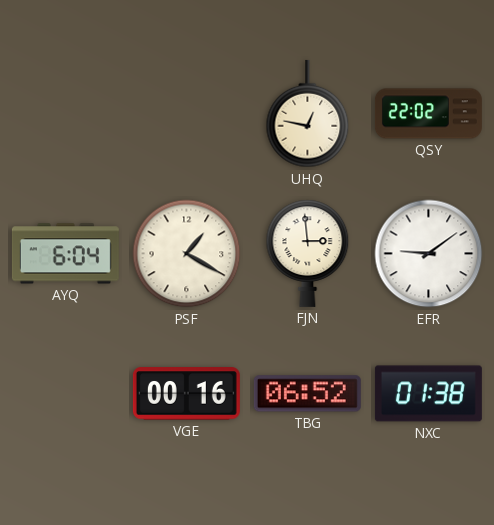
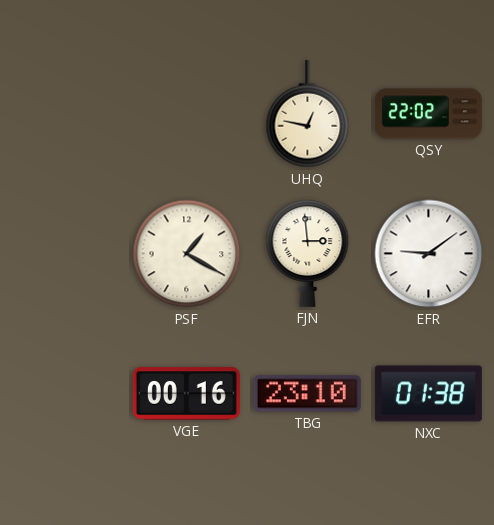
AYQ: 6:04 -> none
TBG: 06:52 -> 23:10
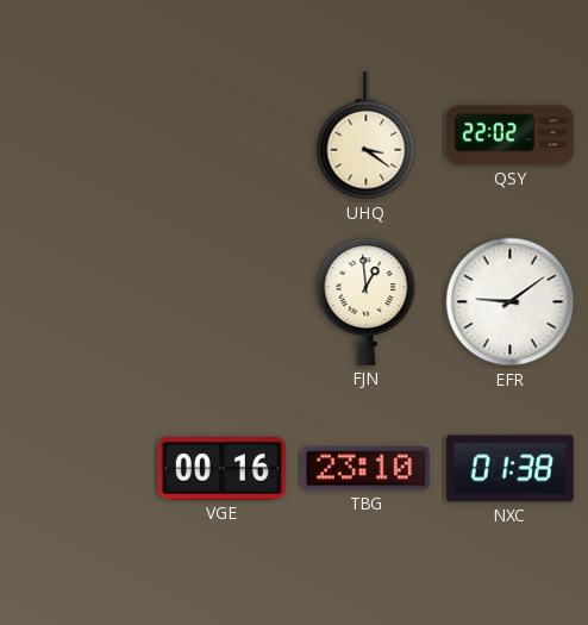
UHQ: 12:47 -> 3:21
PSF: 1:20 -> none
FJN: 2:59 -> 12:59
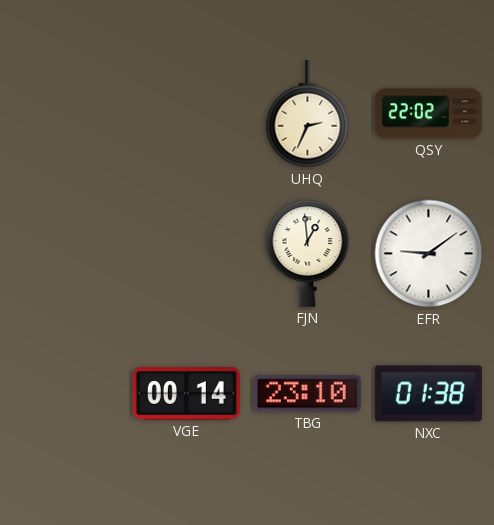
UHQ: 3:21 -> 2:34
VGE: 00:16 -> 00:14
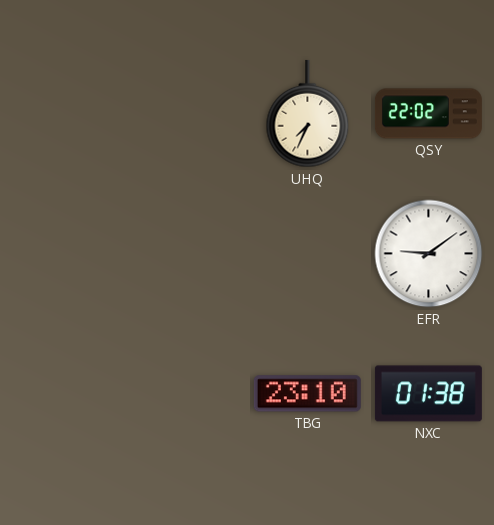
UHQ: 2:34 -> 7:34
FJN: 12:59 -> none
VGE: 00:14 -> none
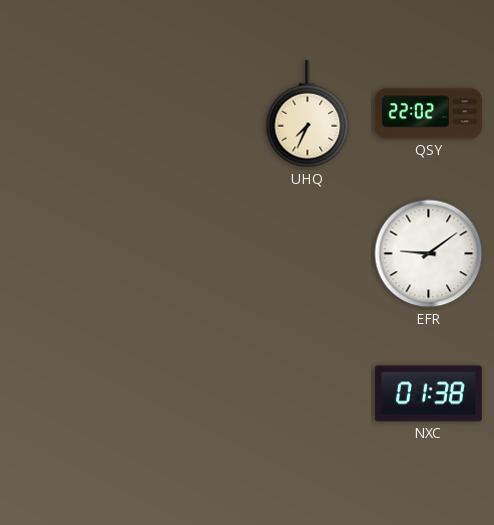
TBG: 23:10 -> none
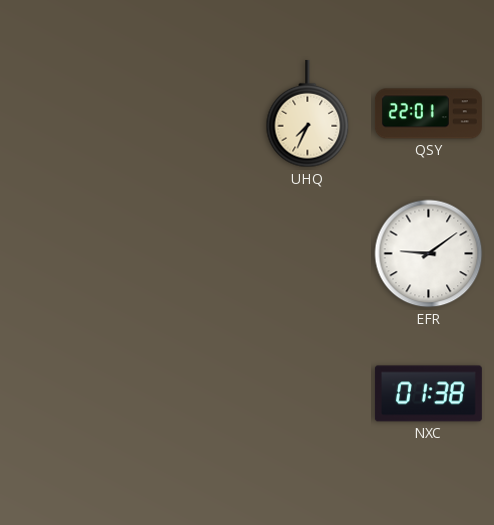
QSY: 22:02 -> 22:01
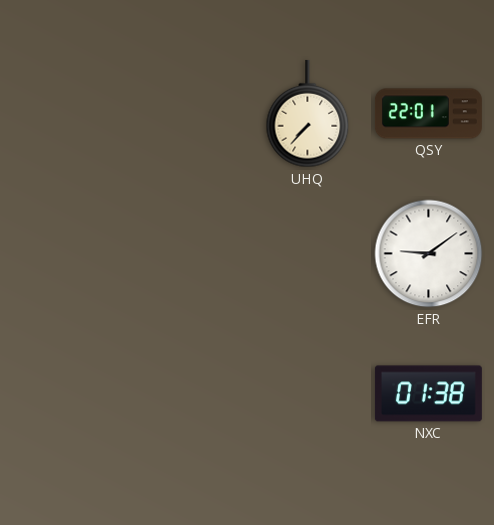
UHQ: 7:34 -> 7:37
